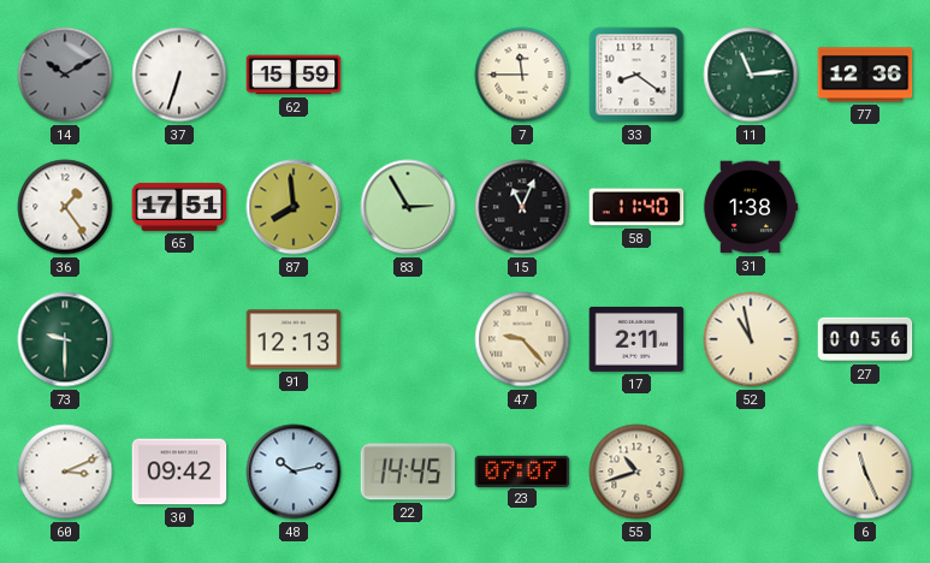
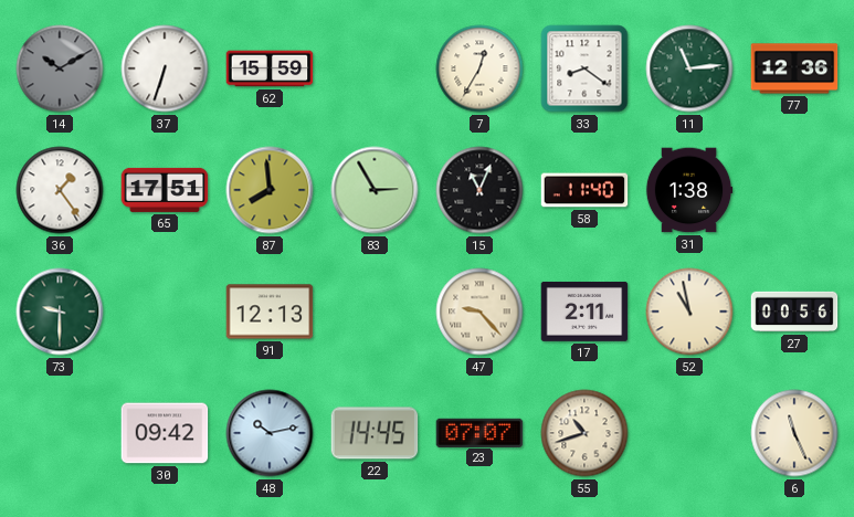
7: 11:45 -> 12:35
60: 3:11 -> none
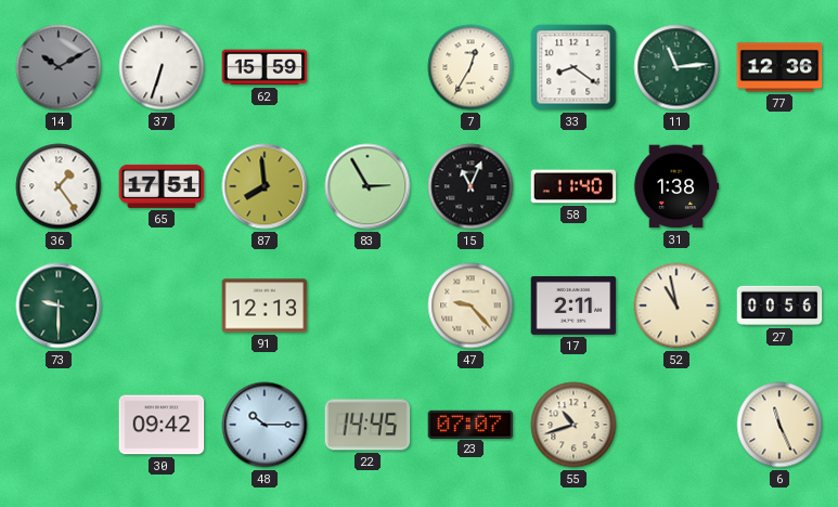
48: 10:13 -> 10:15
